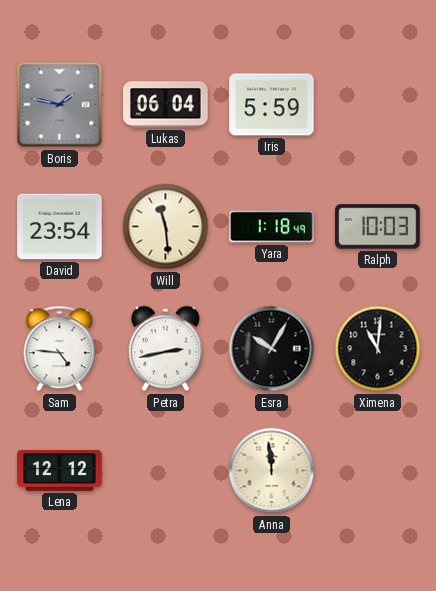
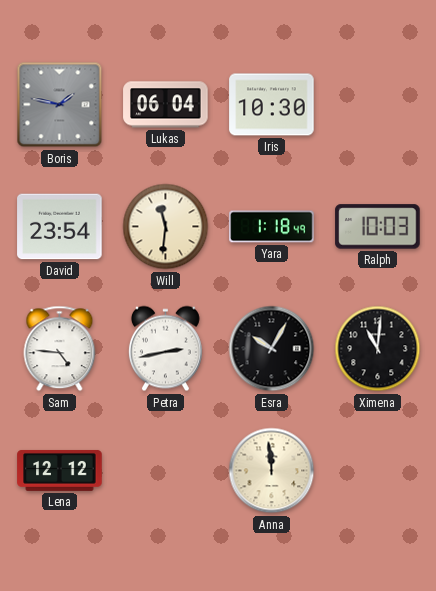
Iris: 5:59 -> 10:30
Will: 11:29 -> 11:31
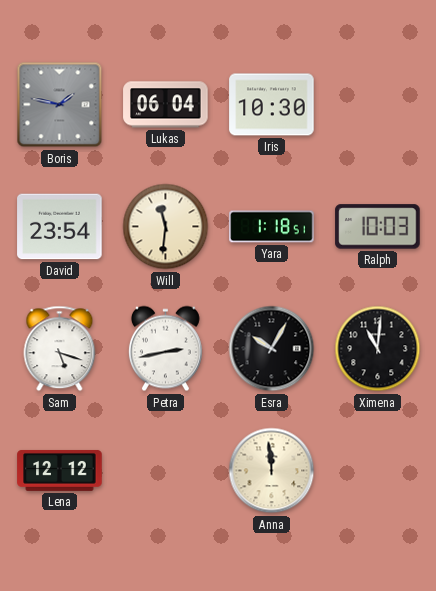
Yara: 1:18:49 -> 1:18:51
Sam: 4:46 -> 5:18
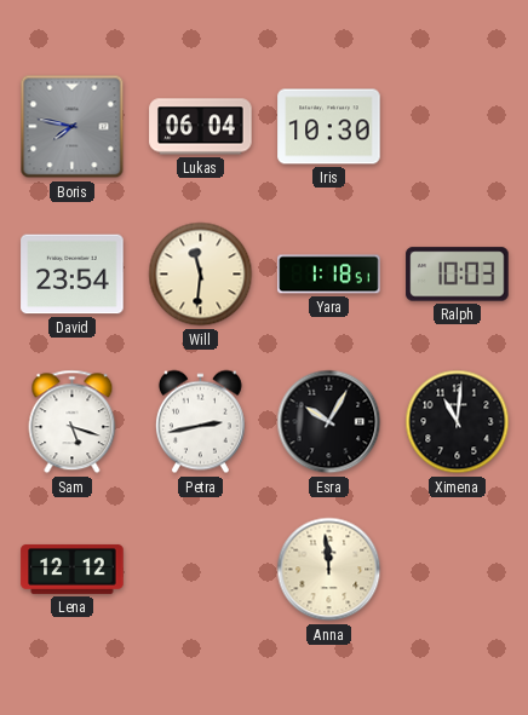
Boris: 1:47 -> 7:47
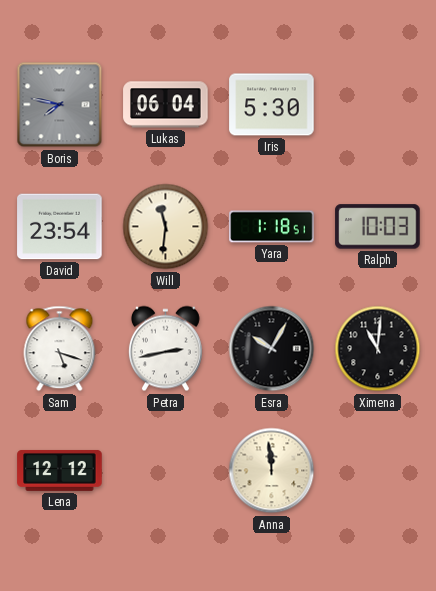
Iris: 10:30 -> 5:30
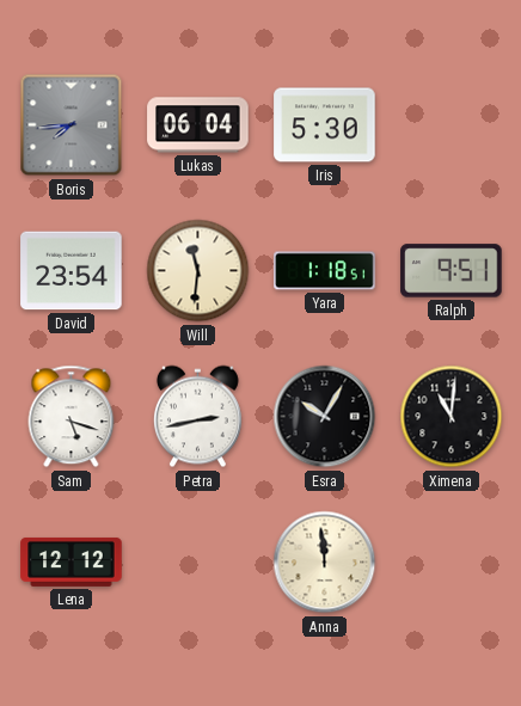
Boris: 7:47 -> 7:44
Ralph: 10:03 -> 9:51
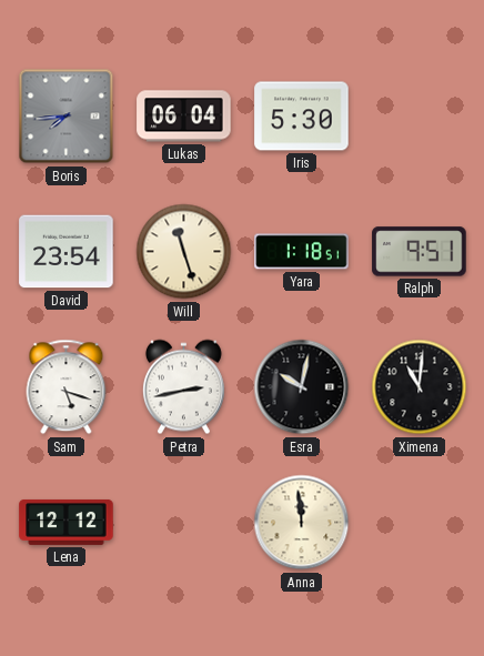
Will: 11:31 -> 11:27
Esra: 10:05 -> 10:02
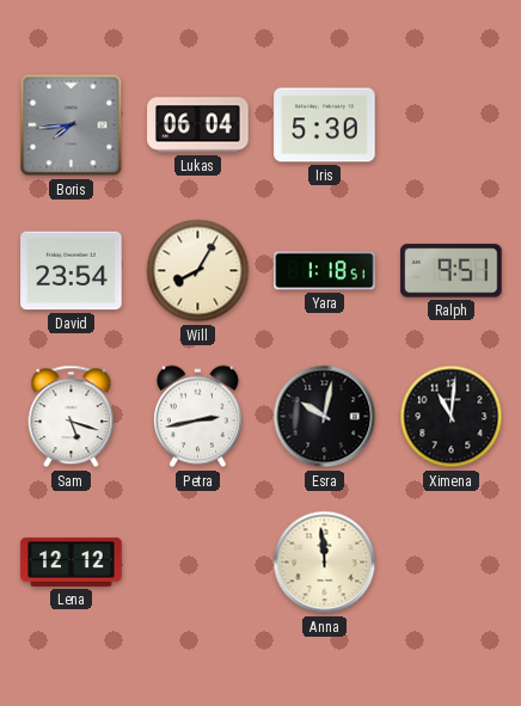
Will: 11:27 -> 8:05
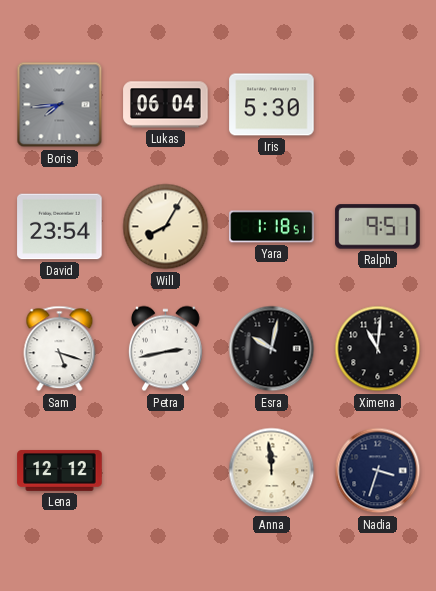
Nadia: none -> 3:33
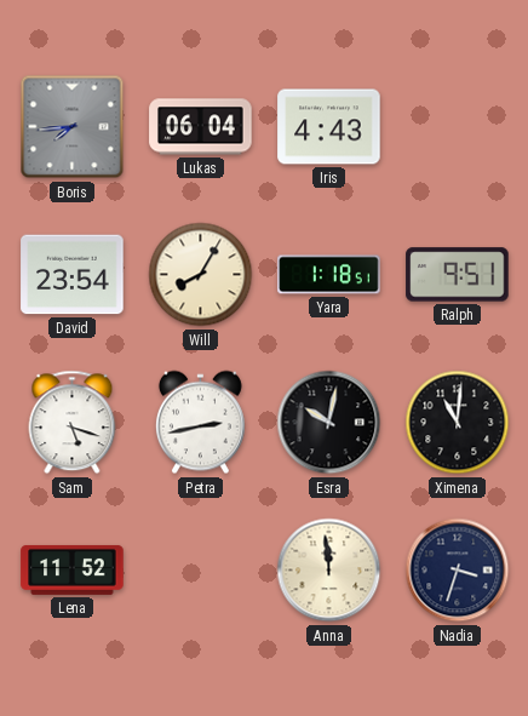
Iris: 5:30 -> 4:43
Lena: 12:12 -> 11:52
